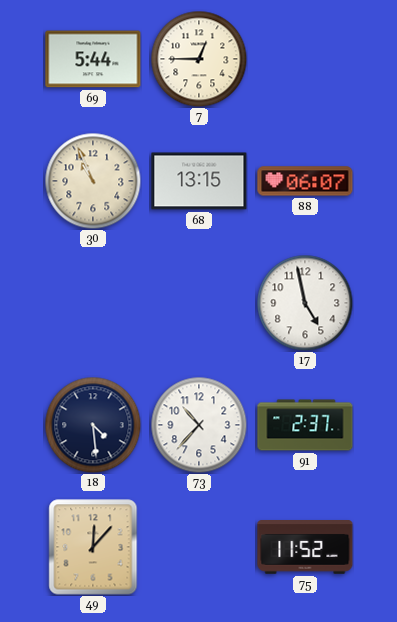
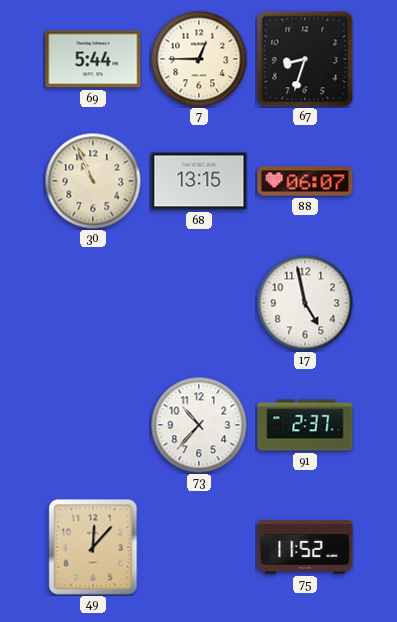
67: none -> 8:33
18: 4:29 -> none
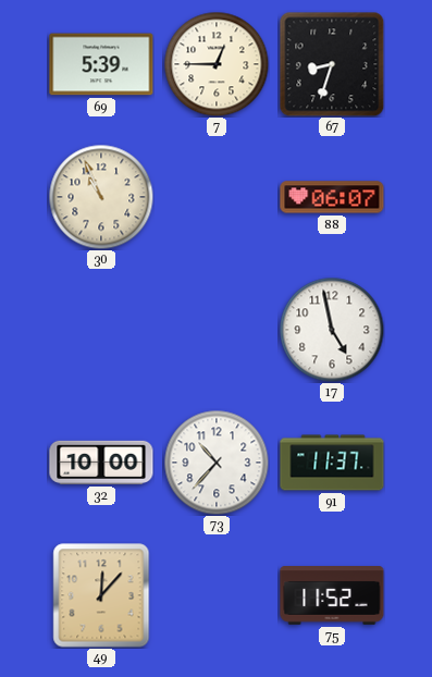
69: 5:44 -> 5:39
68: 13:15 -> none
32: none -> 10:00
91: 2:37 -> 11:37
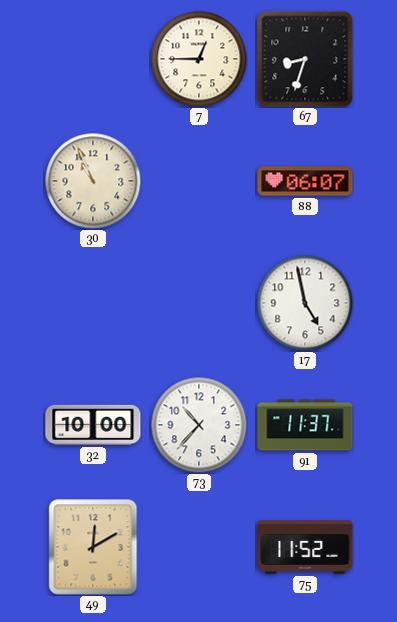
69: 5:39 -> none
49: 12:07 -> 12:10
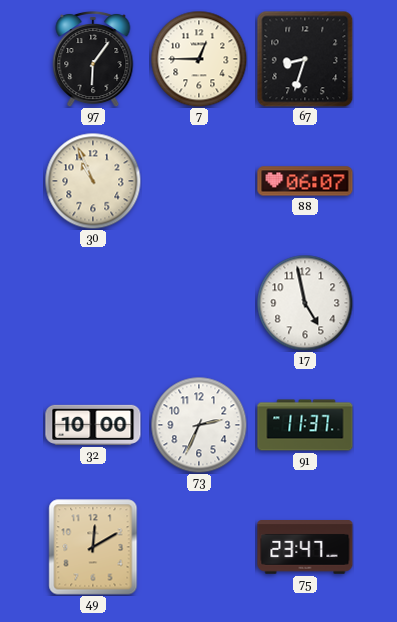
97: none -> 6:06
73: 10:37 -> 2:34
75: 11:52 -> 23:47
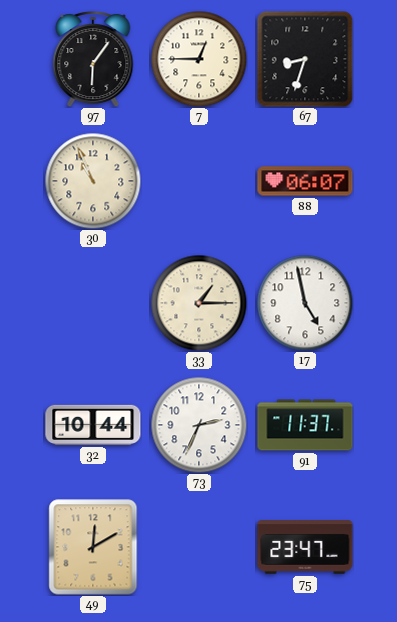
33: none -> 1:15
32: 10:00 -> 10:44
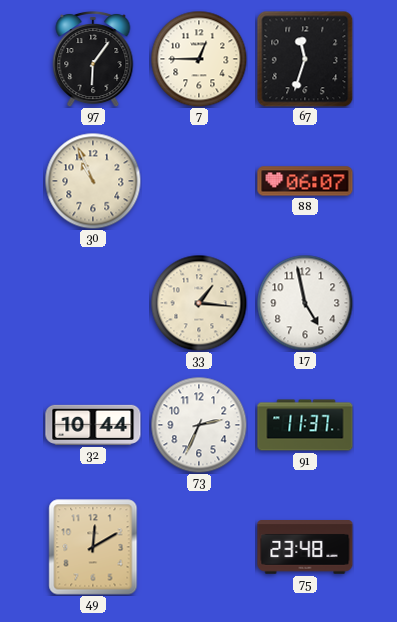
67: 8:33 -> 11:33
33: 1:15 -> 1:16
75: 23:47 -> 23:48
